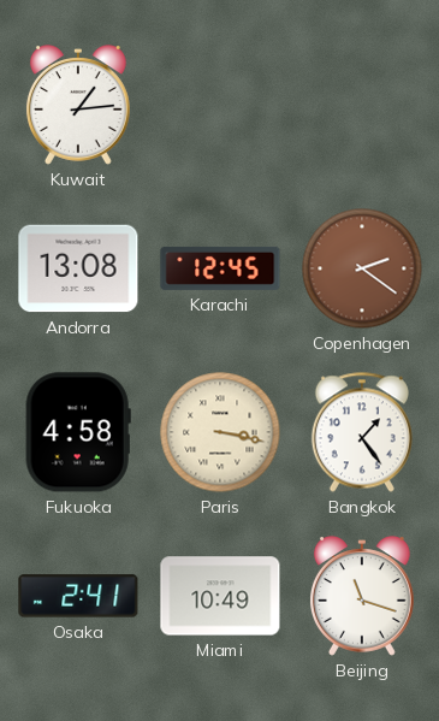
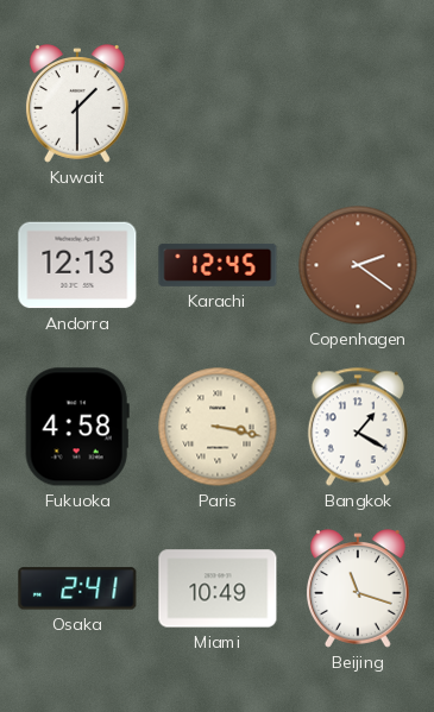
Kuwait: 1:14 -> 1:30
Andorra: 13:08 -> 12:13
Bangkok: 1:24 -> 1:20
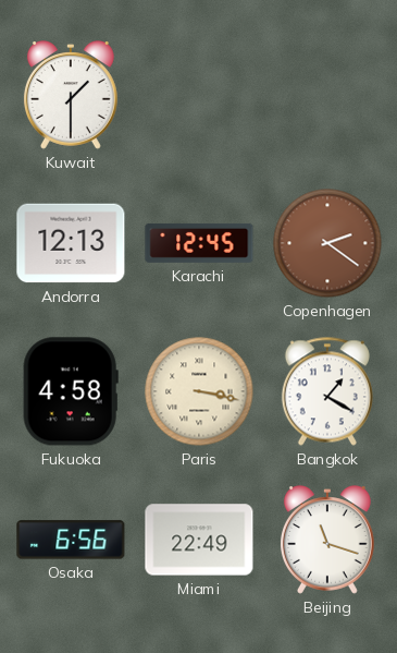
Osaka: 2:41 -> 6:56
Miami: 10:49 -> 22:49
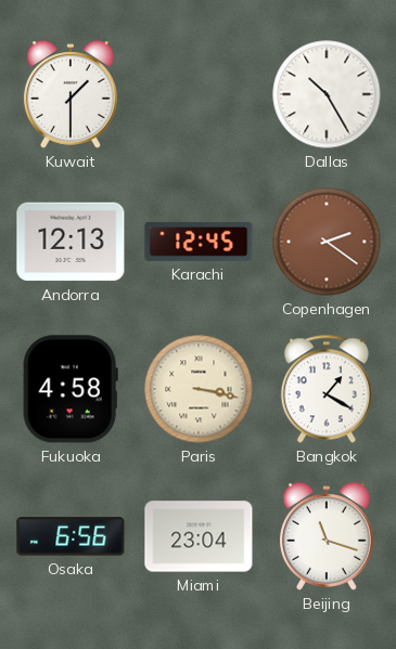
Dallas: none -> 10:25
Miami: 22:49 -> 23:04
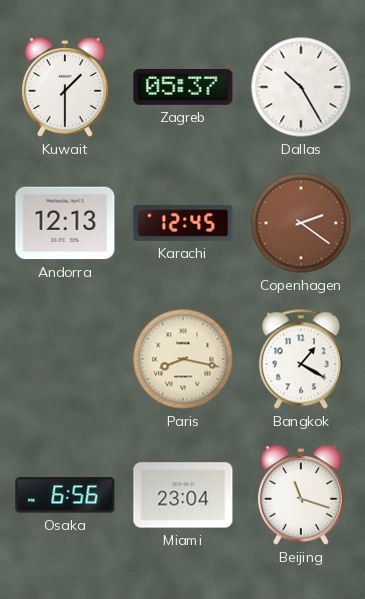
Zagreb: none -> 05:37
Fukuoka: 4:58 -> none
Paris: 3:17 -> 8:17
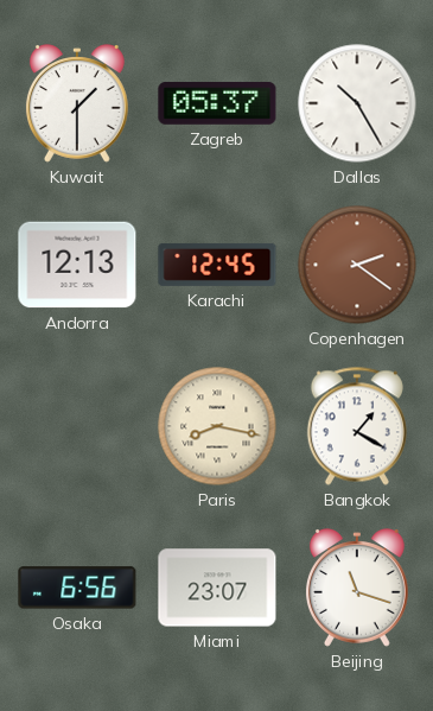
Miami: 23:04 -> 23:07
